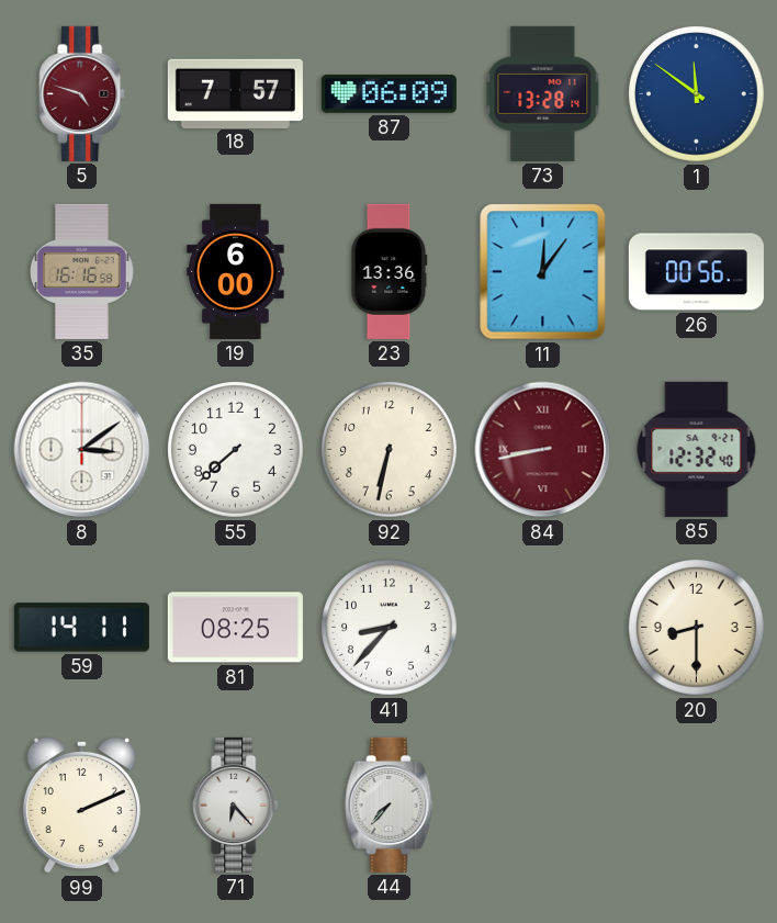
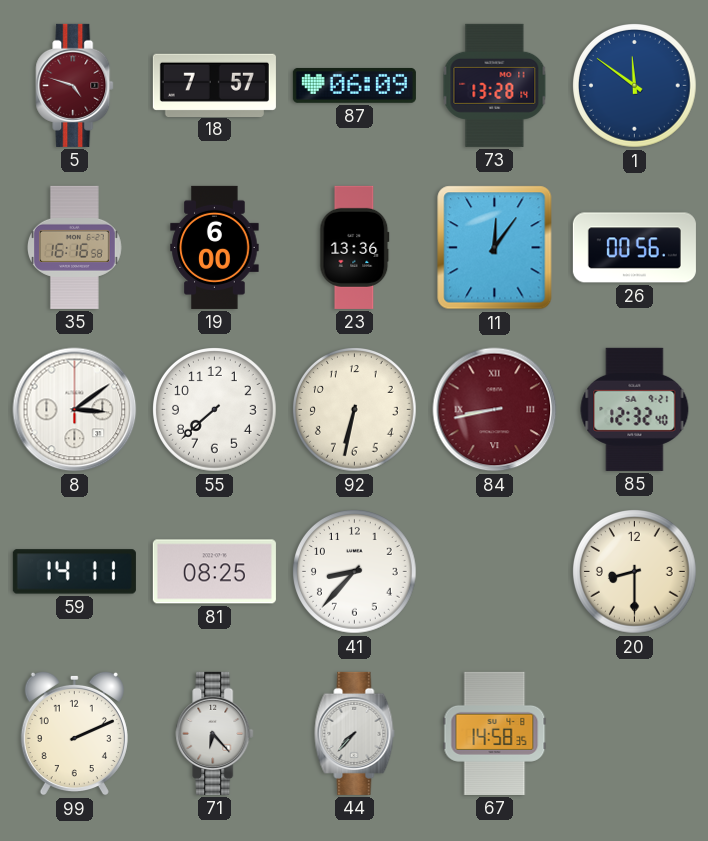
67: none -> 14:58
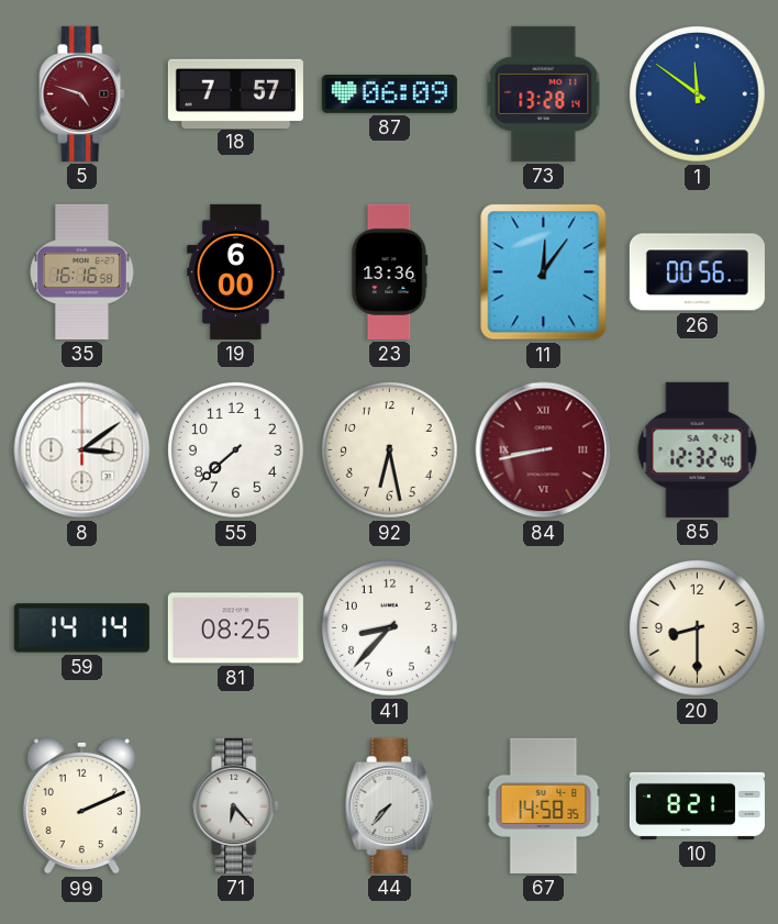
92: 6:32 -> 6:28
59: 14:11 -> 14:14
10: none -> 8:21
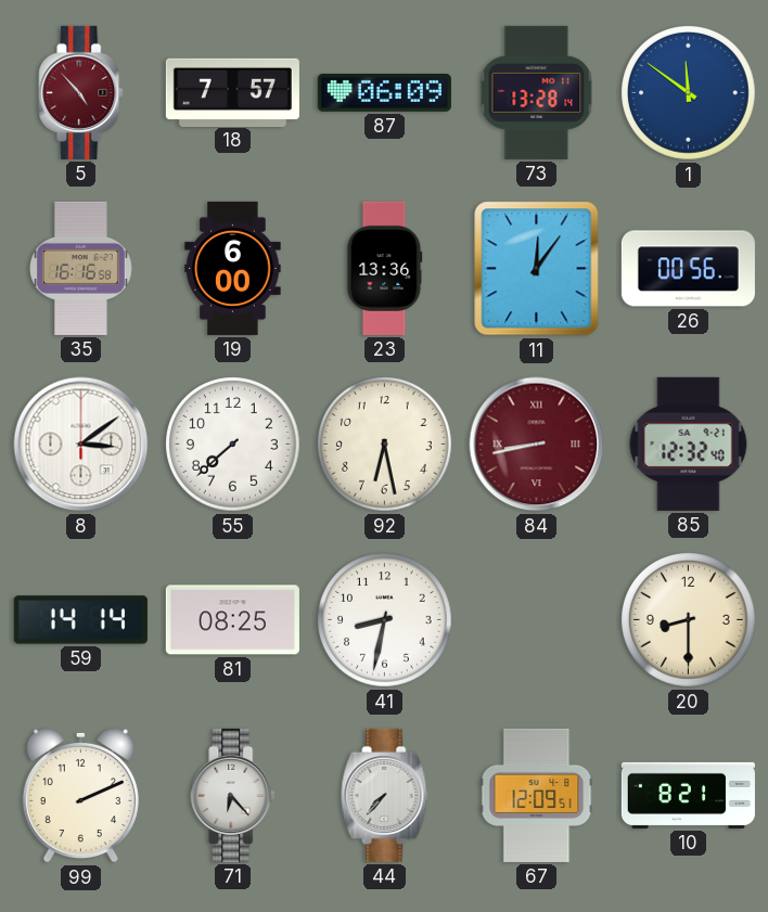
5: 4:48 -> 4:53
41: 8:37 -> 8:32
67: 14:58 -> 12:09
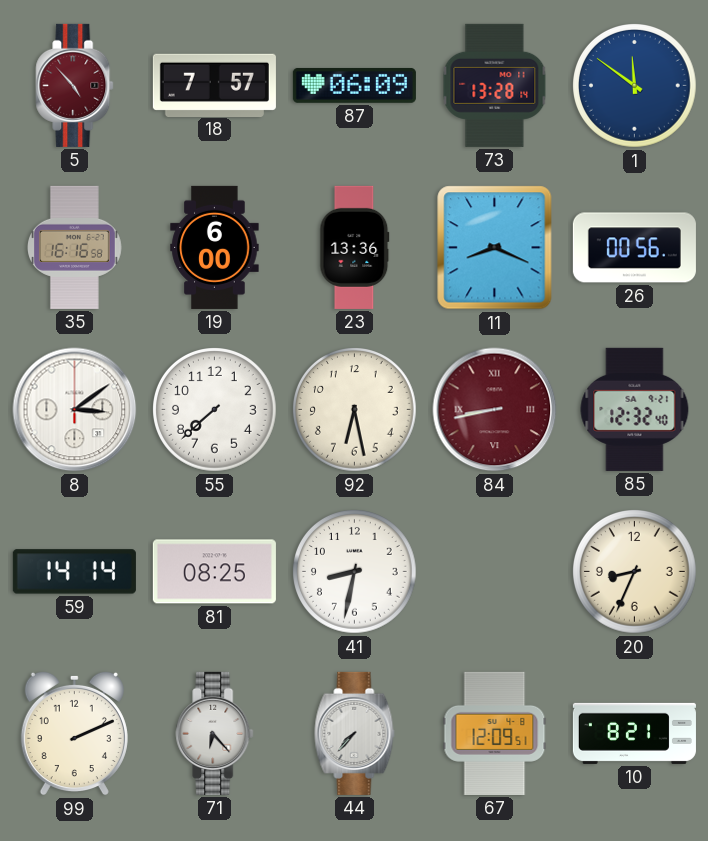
11: 12:06 -> 8:19
20: 8:30 -> 8:34
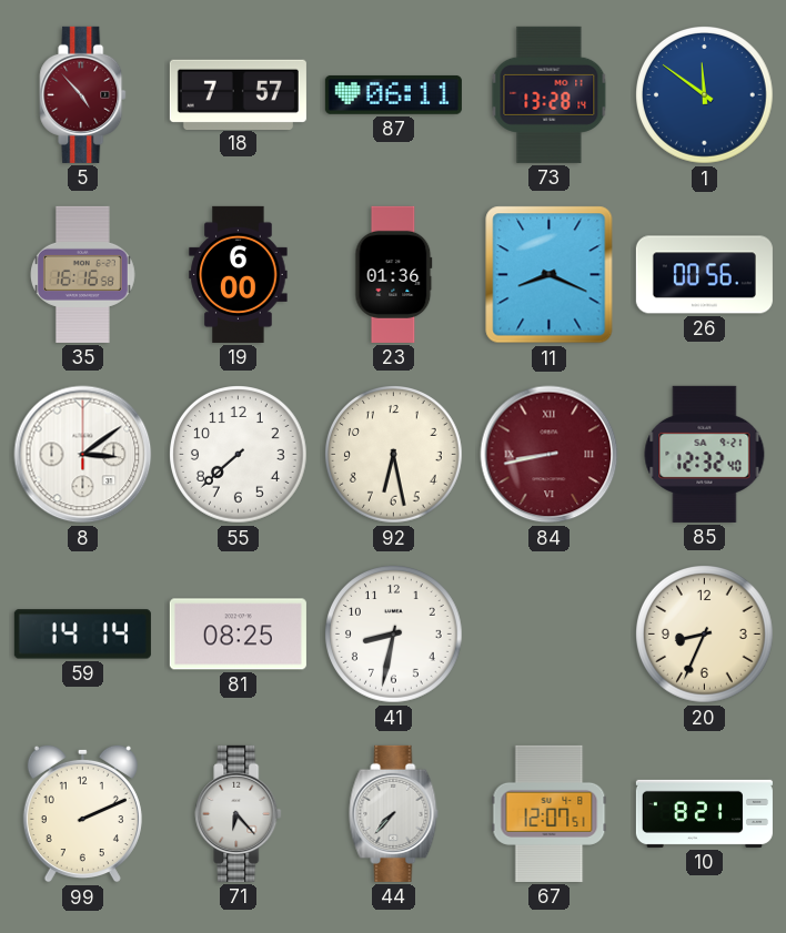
87: 06:09 -> 06:11
23: 13:36 -> 01:36
67: 12:09 -> 12:07
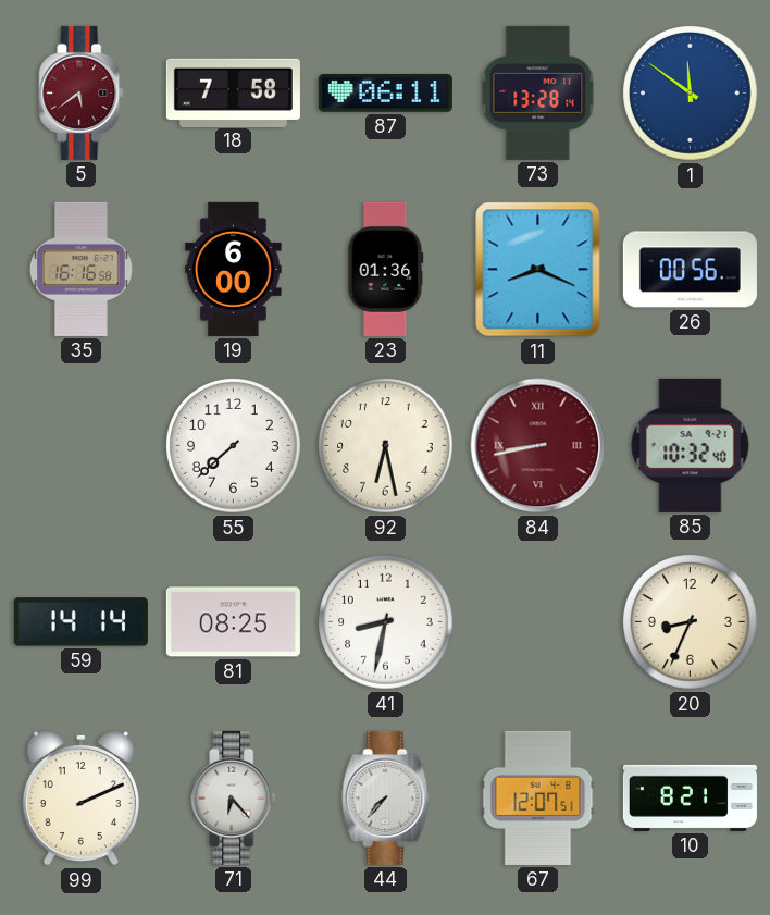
5: 4:53 -> 5:39
18: 7:57 -> 7:58
8: 3:09 -> none
85: 12:32 -> 10:32
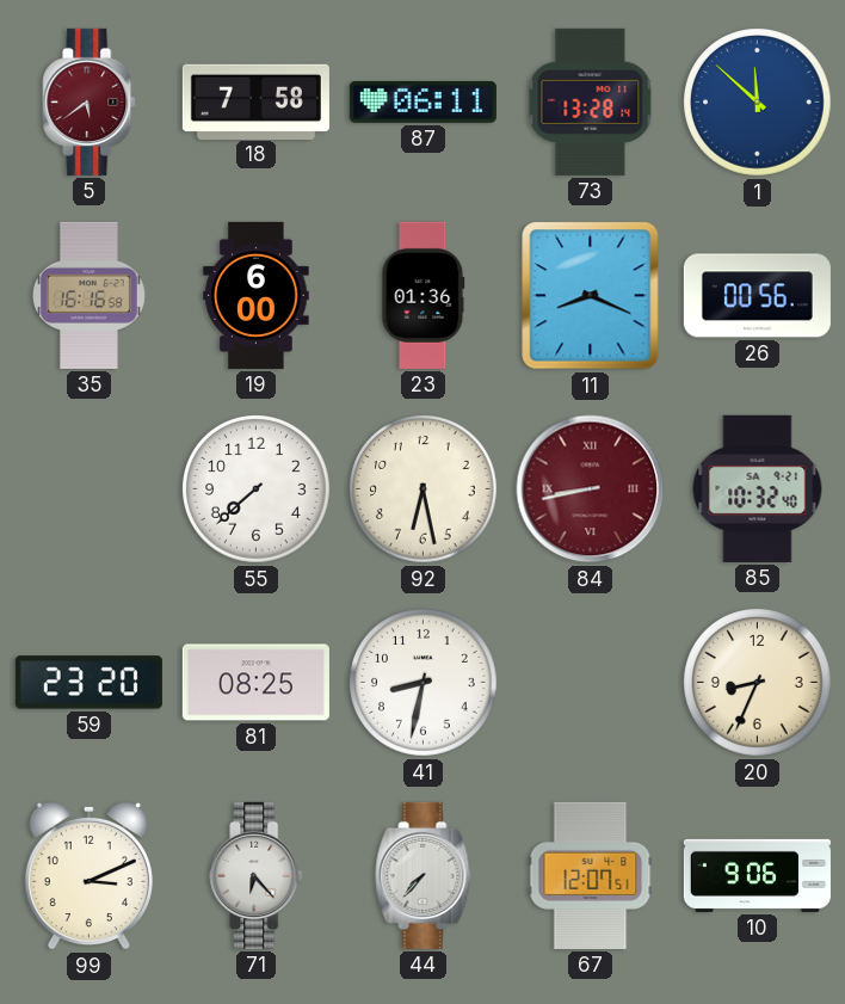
1: 11:51 -> 11:52
59: 14:14 -> 23:20
99: 2:11 -> 3:11
10: 8:21 -> 9:06
